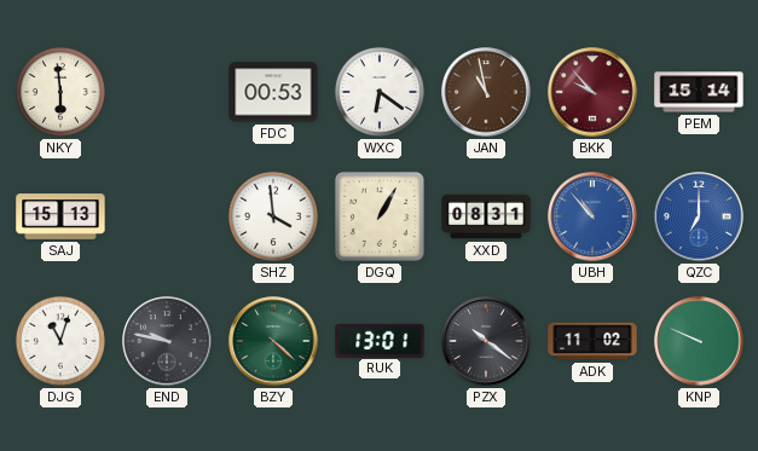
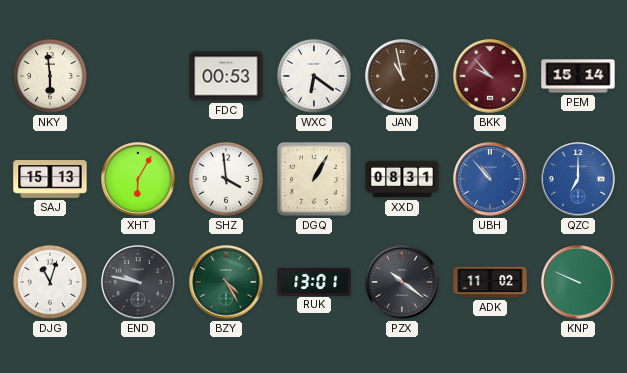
XHT: none -> 6:05
BZY: 4:22 -> 4:25
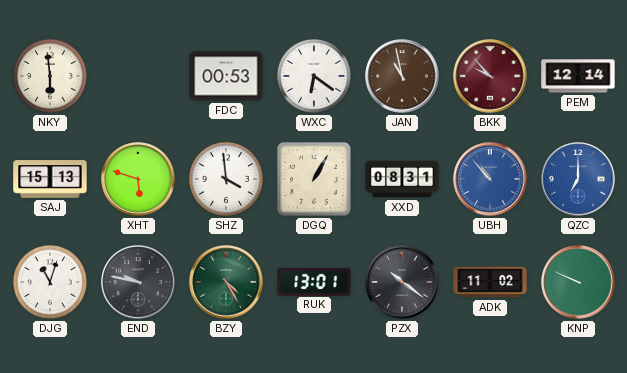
PEM: 15:14 -> 12:14
XHT: 6:05 -> 5:48
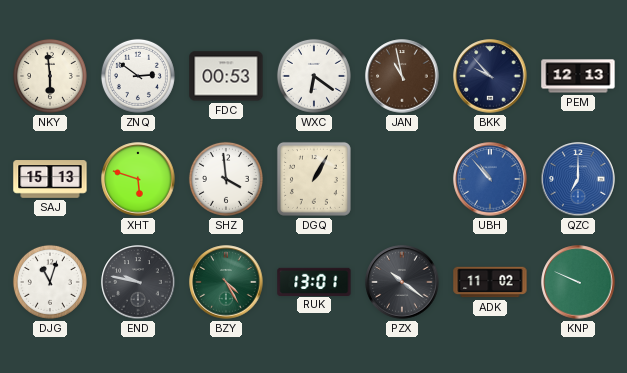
ZNQ: none -> 2:51
BKK dial: burgundy -> navy
PEM: 12:14 -> 12:13
XXD: 08:31 -> none
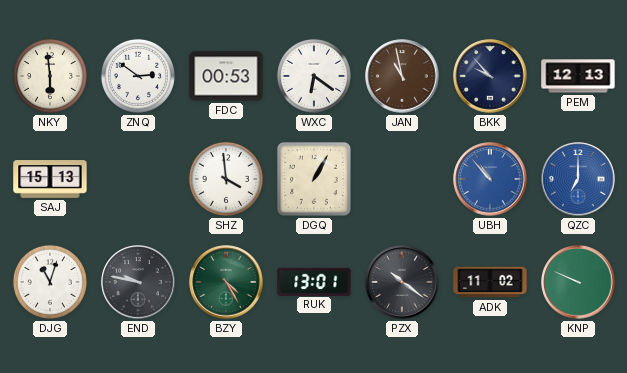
XHT: 5:48 -> none
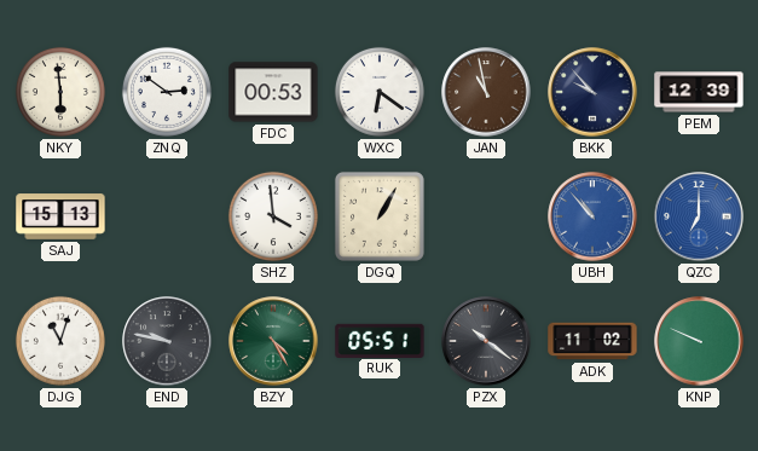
PEM: 12:13 -> 12:39
RUK: 13:01 -> 05:51
